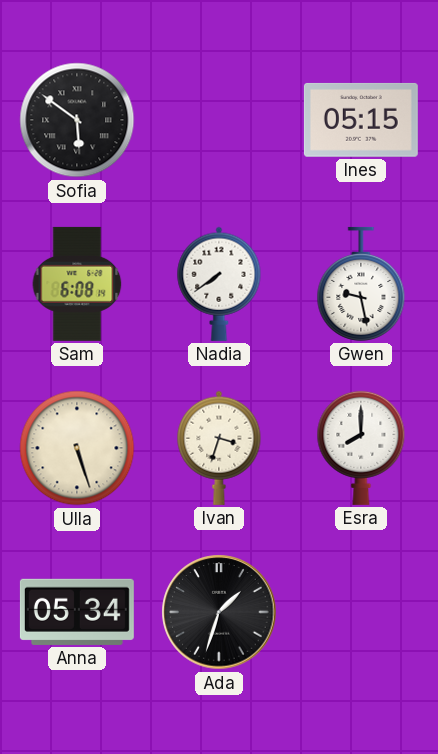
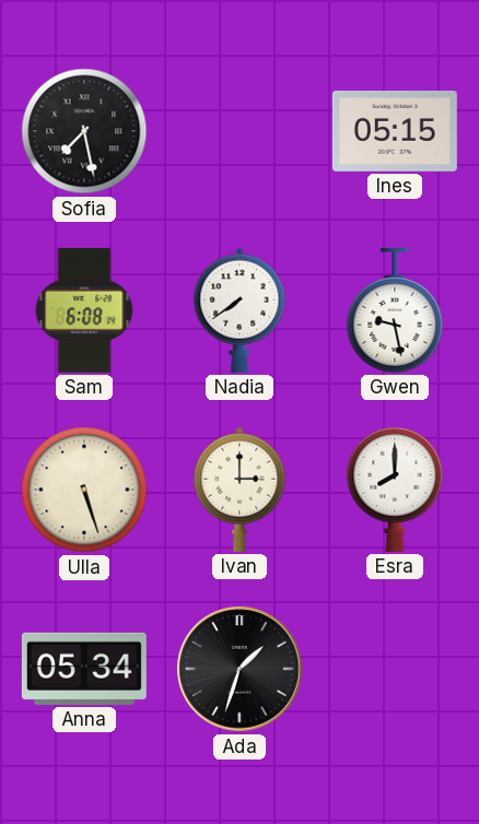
Sofia: 5:51 -> 7:28
Ivan: 3:33 -> 3:00
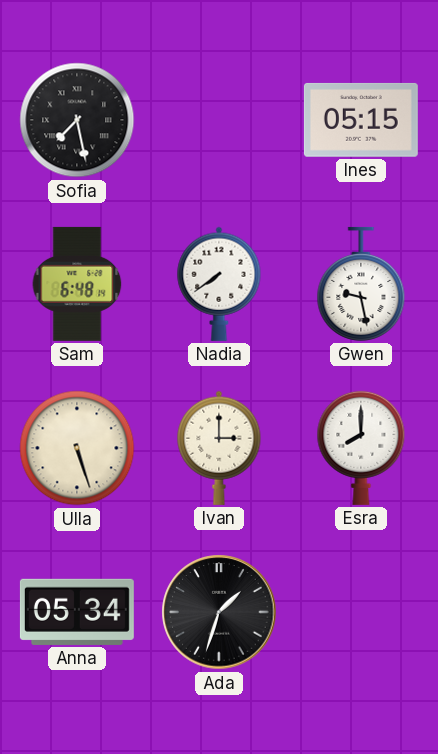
Sam: 6:08 -> 6:48
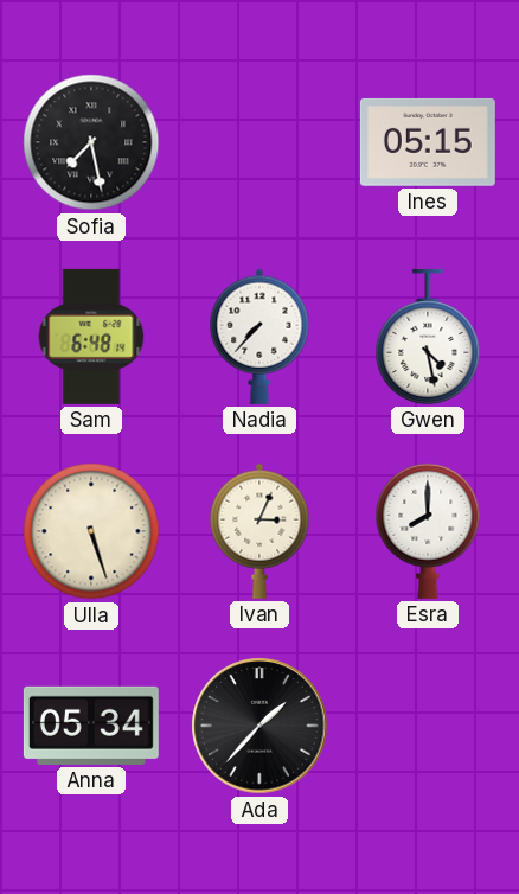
Nadia: 7:39 -> 7:37
Gwen: 9:28 -> 4:28
Ivan: 3:00 -> 3:04
Ada: 1:33 -> 1:37
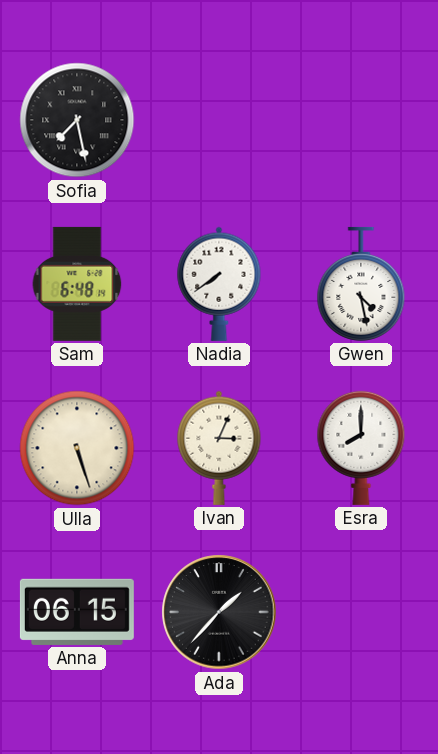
Ines: 05:15 -> none
Nadia: 7:37 -> 7:39
Anna: 05:34 -> 06:15
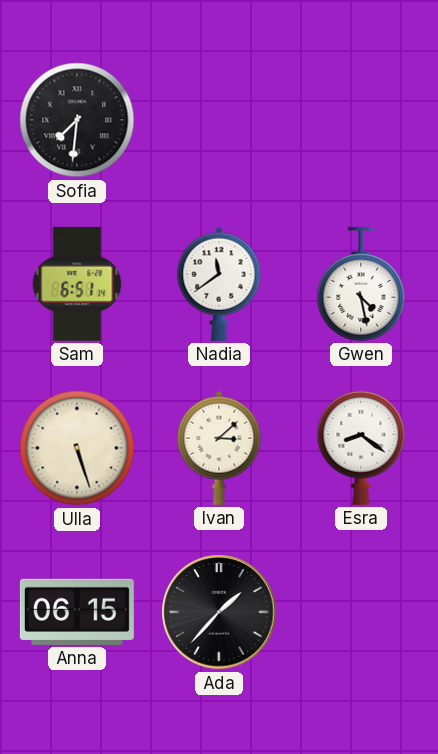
Sofia: 7:28 -> 7:31
Sam: 6:48 -> 6:51
Nadia: 7:39 -> 11:39
Ivan: 3:04 -> 3:08
Esra: 8:00 -> 8:21
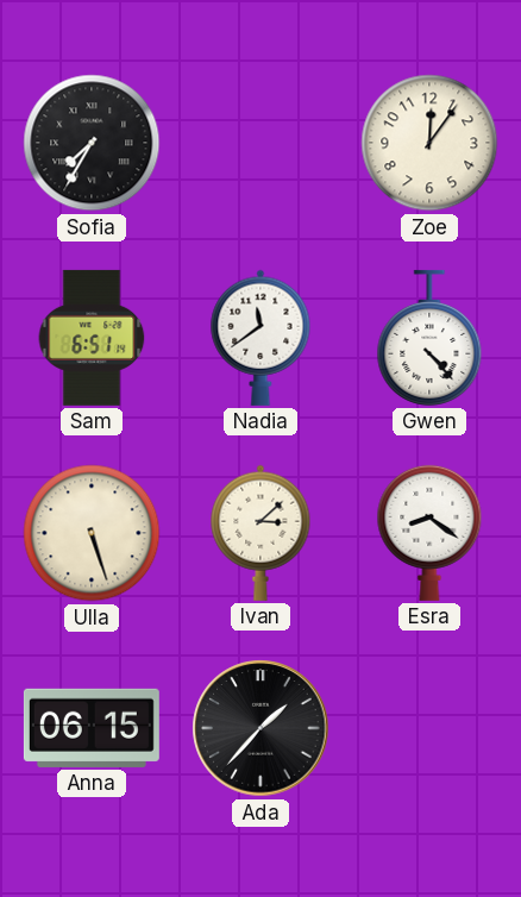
Sofia: 7:31 -> 7:35
Zoe: none -> 12:06
Gwen: 4:28 -> 4:23
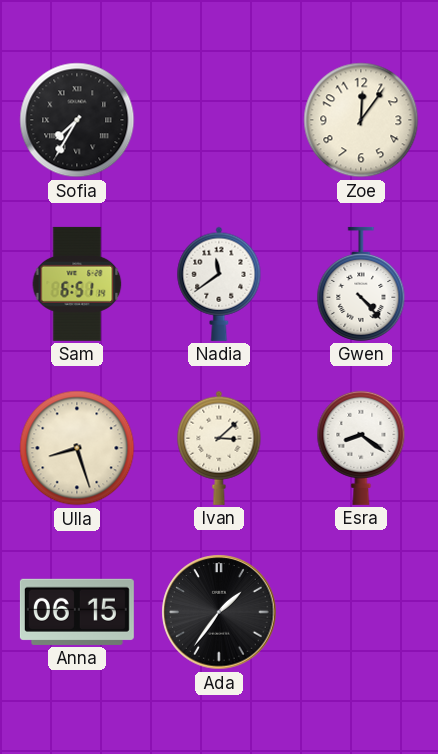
Ulla: 5:27 -> 8:27
Ada: 1:37 -> 1:36
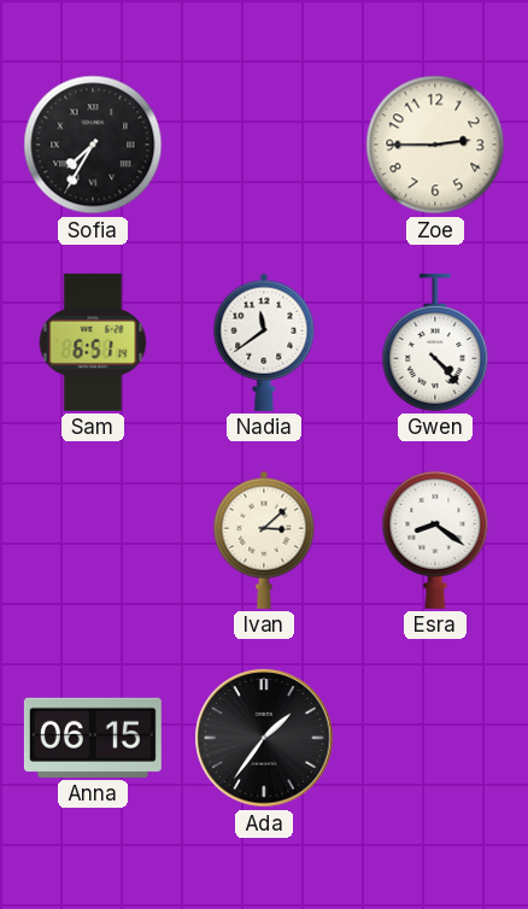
Zoe: 12:06 -> 2:45
Ulla: 8:27 -> none
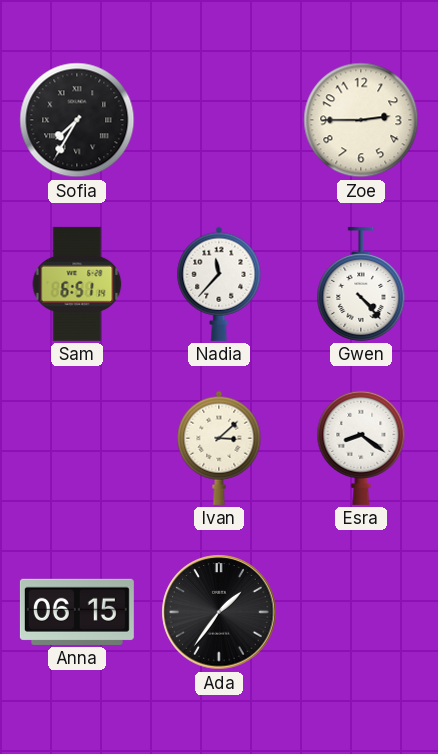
Nadia: 11:39 -> 11:37
